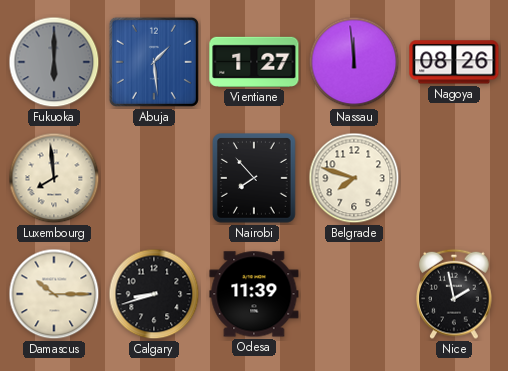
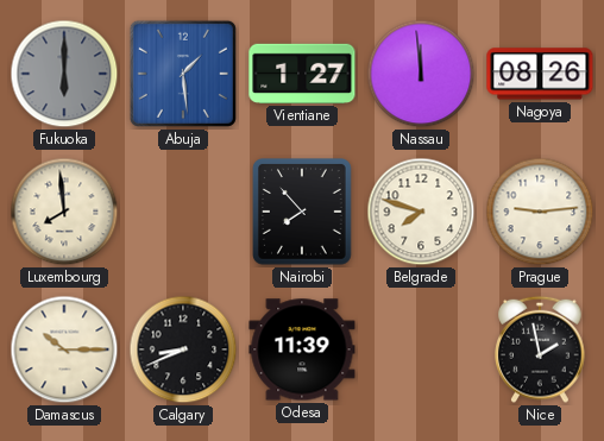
Prague: none -> 9:14
Calgary: 8:42 -> 8:41
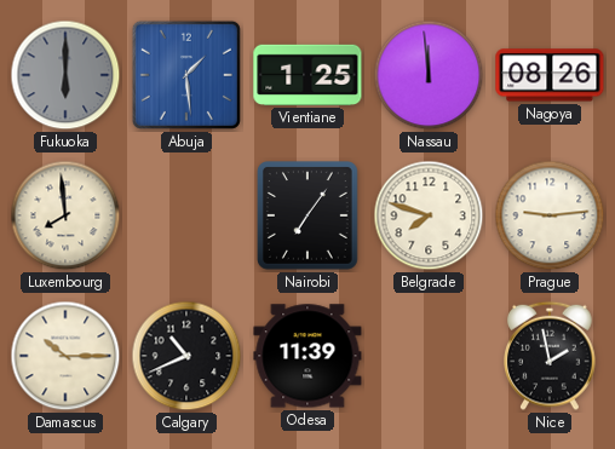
Vientiane: 1:27 -> 1:25
Nairobi: 7:53 -> 7:06
Calgary: 8:41 -> 10:41
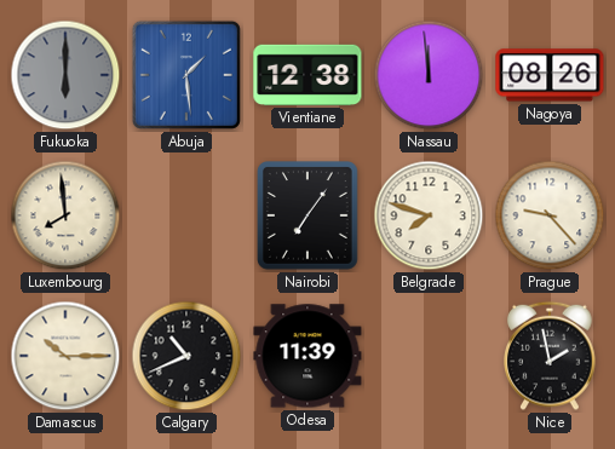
Vientiane: 1:25 -> 12:38
Prague: 9:14 -> 9:23
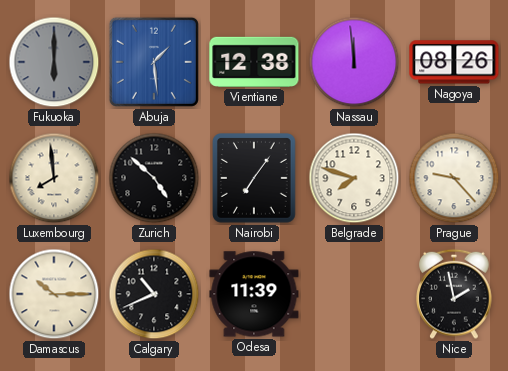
Zurich: none -> 4:52
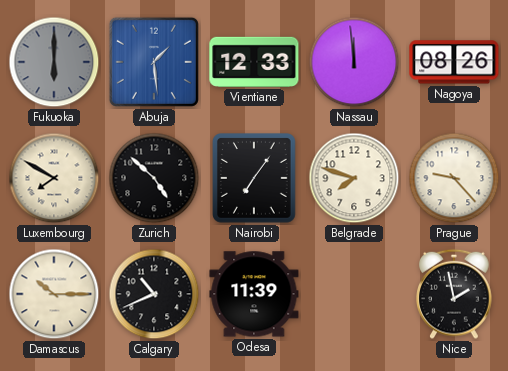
Vientiane: 12:38 -> 12:33
Luxembourg: 7:59 -> 7:50
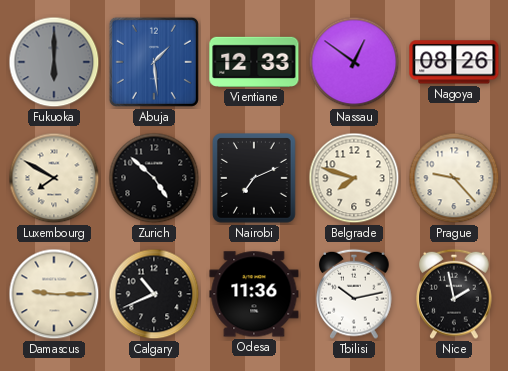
Nassau: 11:59 -> 12:51
Nairobi: 7:06 -> 7:11
Damascus: 10:15 -> 9:15
Odesa: 11:39 -> 11:36
Tbilisi: none -> 10:13
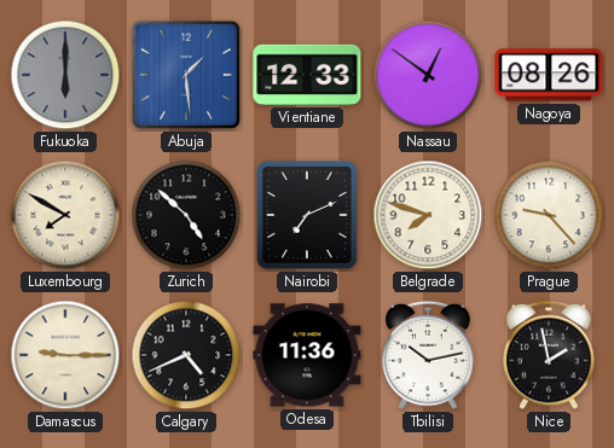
Calgary: 10:41 -> 4:41
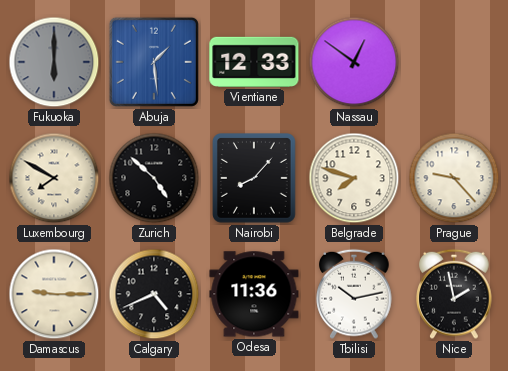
Nagoya: 08:26 -> none
Nairobi: 7:11 -> 8:07
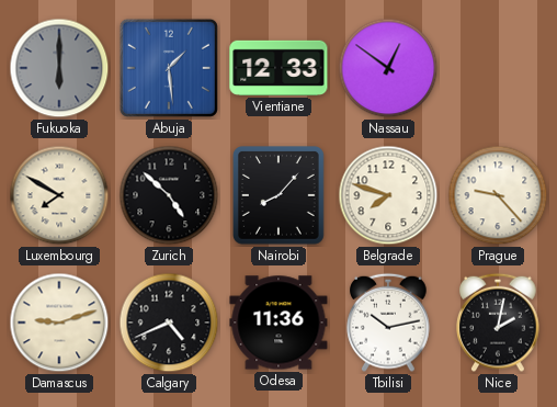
Damascus: 9:15 -> 9:12
Nice: 1:58 -> 2:02
